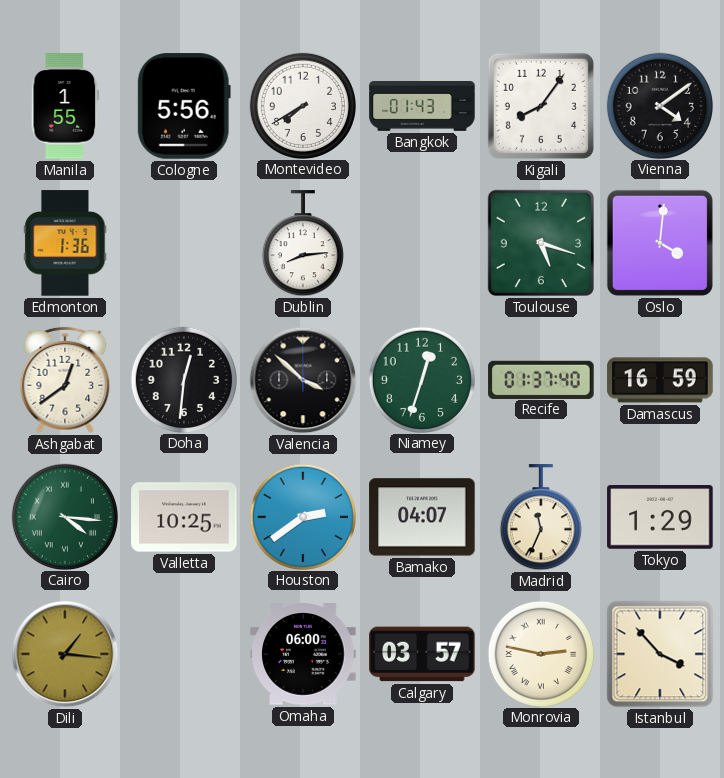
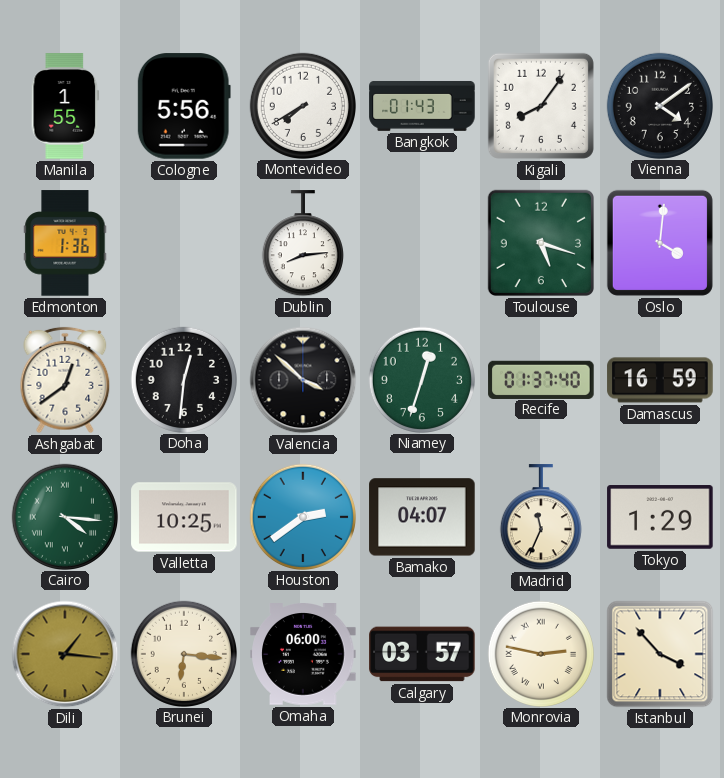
Brunei: none -> 6:16
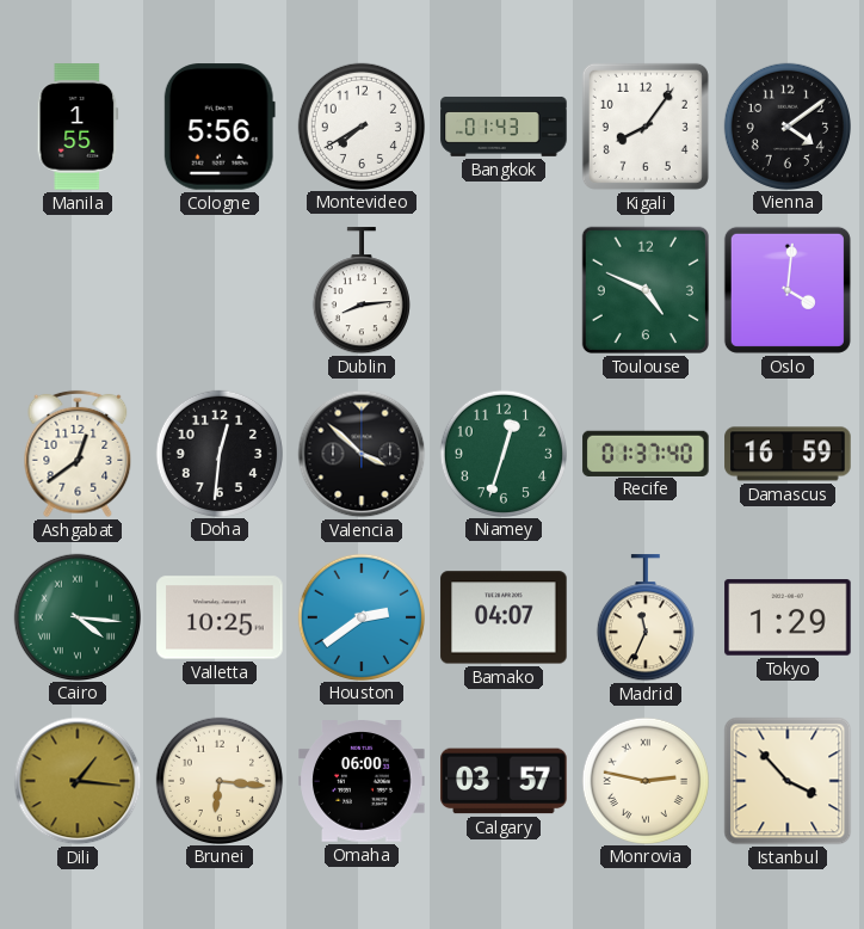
Edmonton: 1:36 -> none
Toulouse: 5:18 -> 4:49
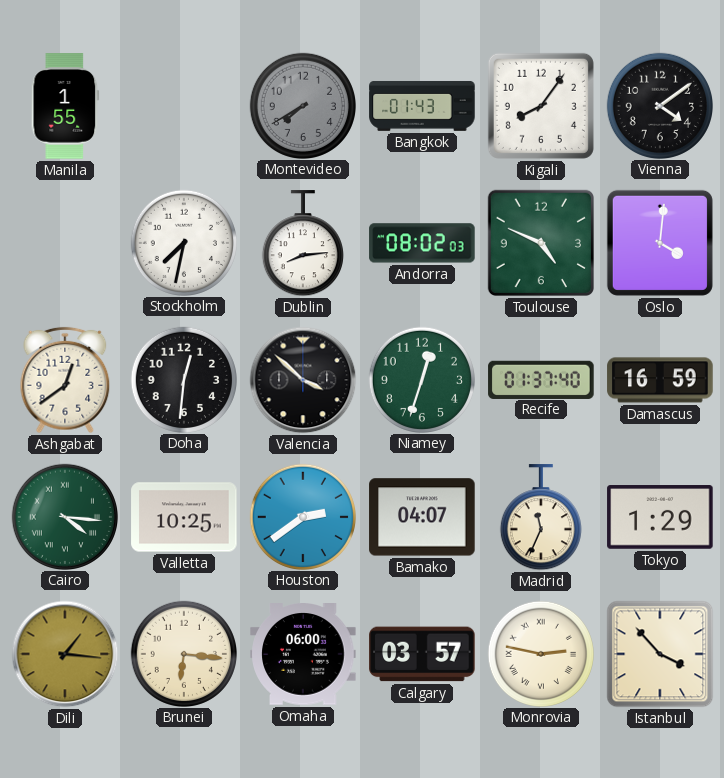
Cologne: 5:56 -> none
Montevideo dial: white -> grey
Stockholm: none -> 7:32
Andorra: none -> 08:02
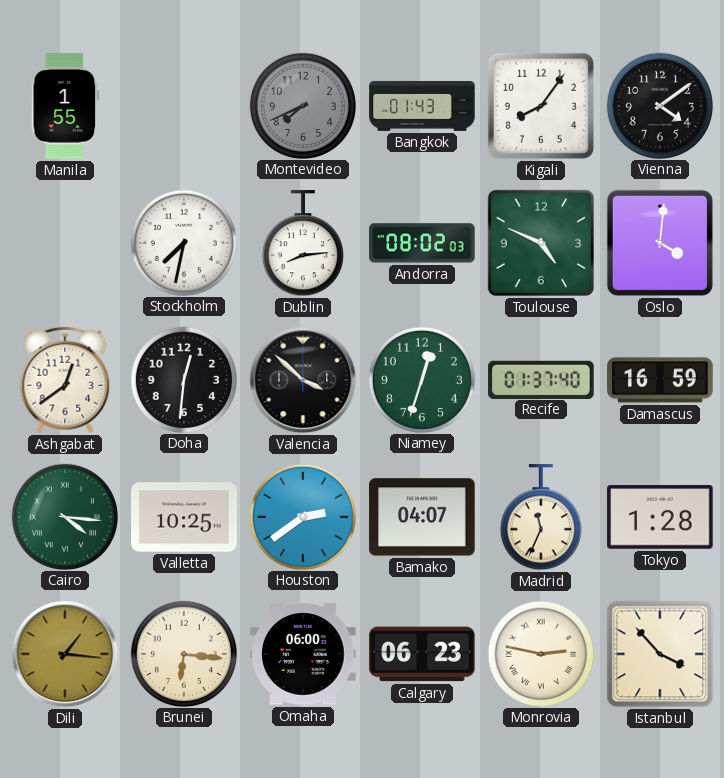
Montevideo: 7:40 -> 7:41
Tokyo: 1:29 -> 1:28
Calgary: 03:57 -> 06:23
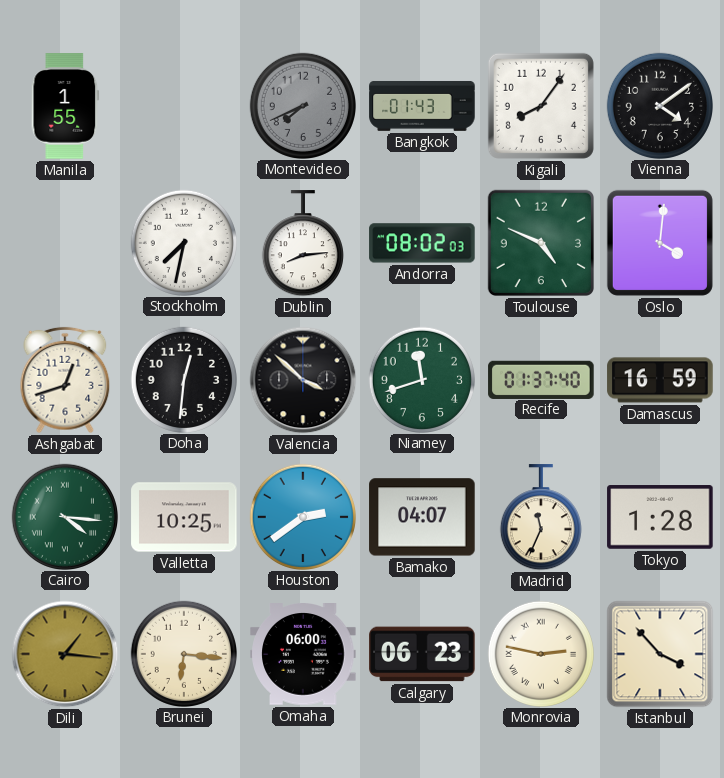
Ashgabat: 12:39 -> 12:42
Niamey: 12:33 -> 11:42
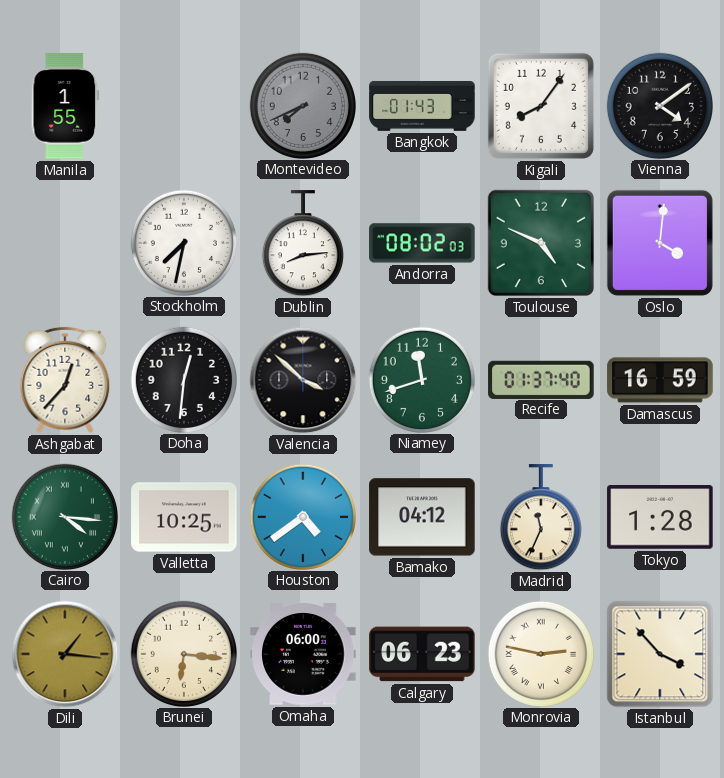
Ashgabat: 12:42 -> 12:37
Houston: 2:39 -> 4:39
Bamako: 04:07 -> 04:12
